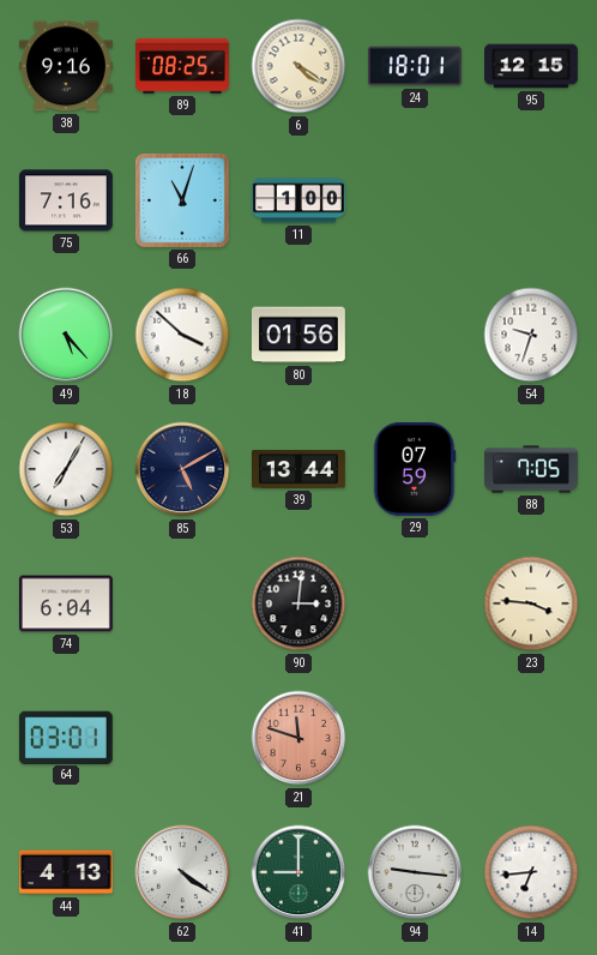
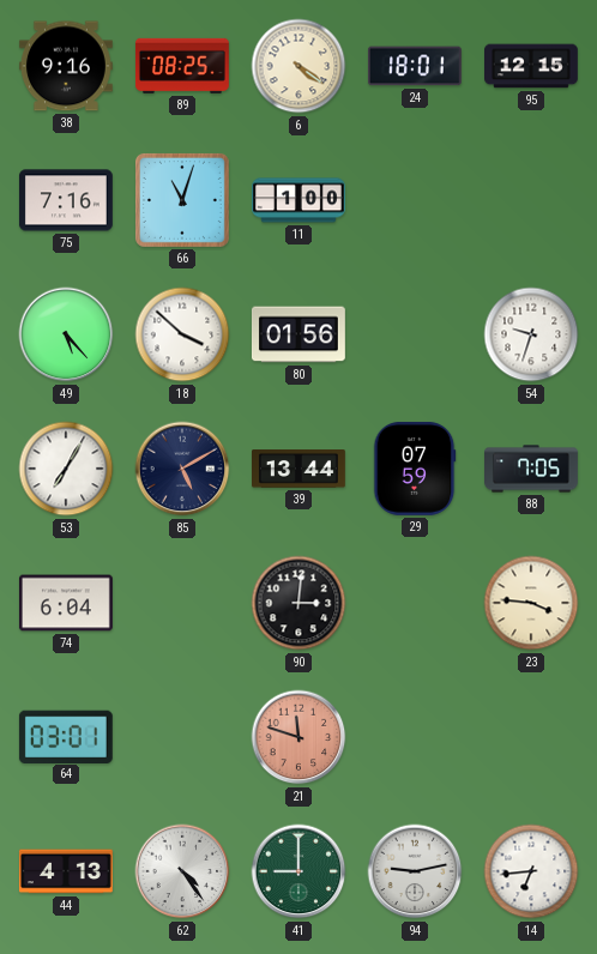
62: 4:21 -> 4:24
94: 9:16 -> 9:13
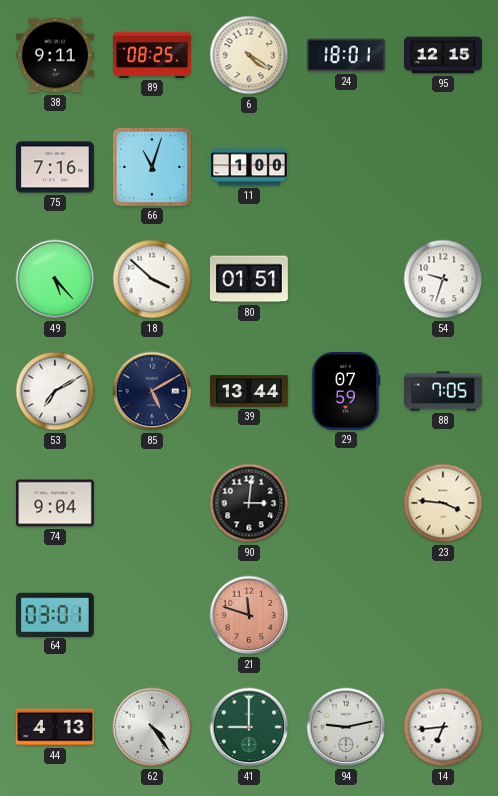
38: 9:16 -> 9:11
80: 01:56 -> 01:51
53: 7:05 -> 7:10
74: 6:04 -> 9:04
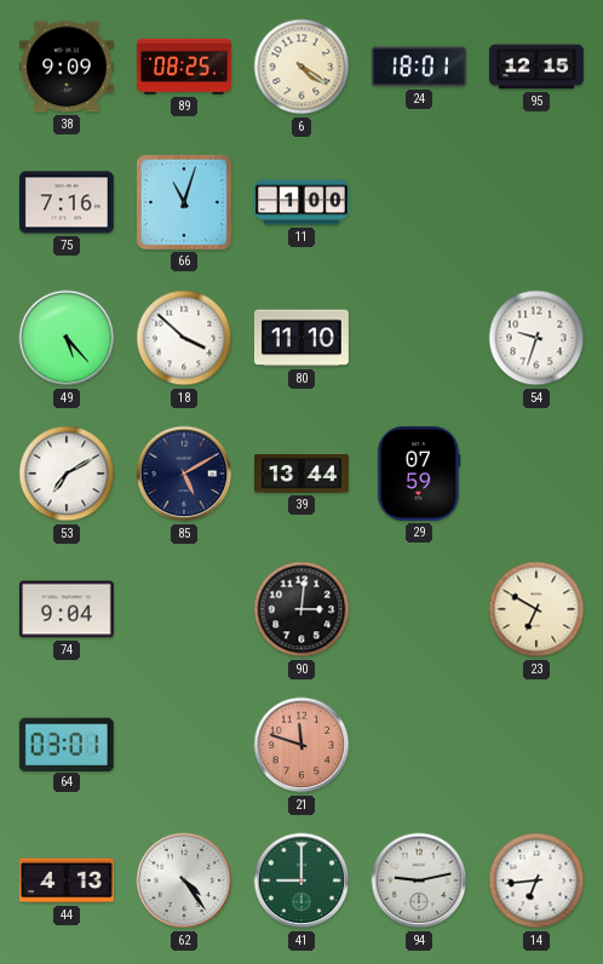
38: 9:11 -> 9:09
80: 01:51 -> 11:10
88: 7:05 -> none
23: 3:46 -> 6:50
